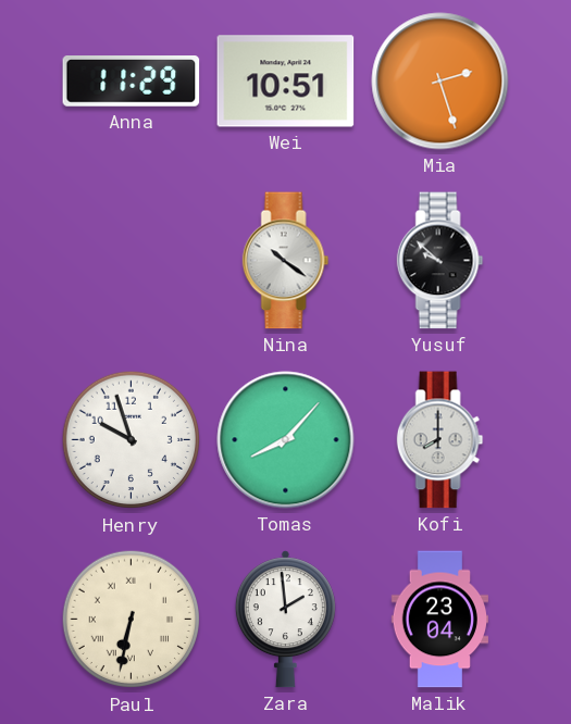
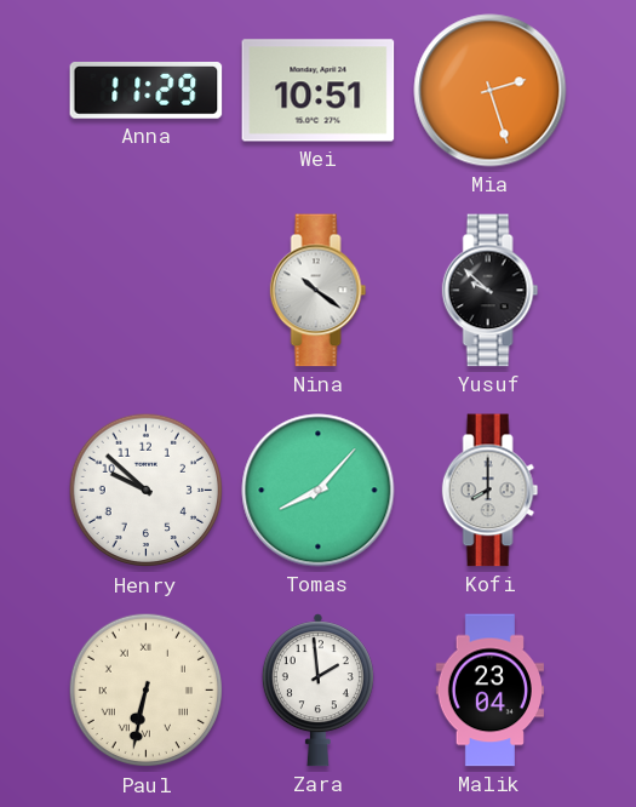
Henry: 9:57 -> 9:52
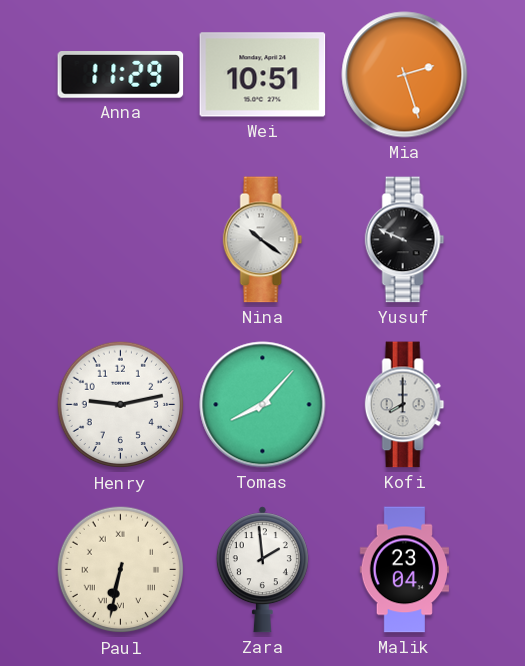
Yusuf: 9:52 -> 9:49
Henry: 9:52 -> 9:13
